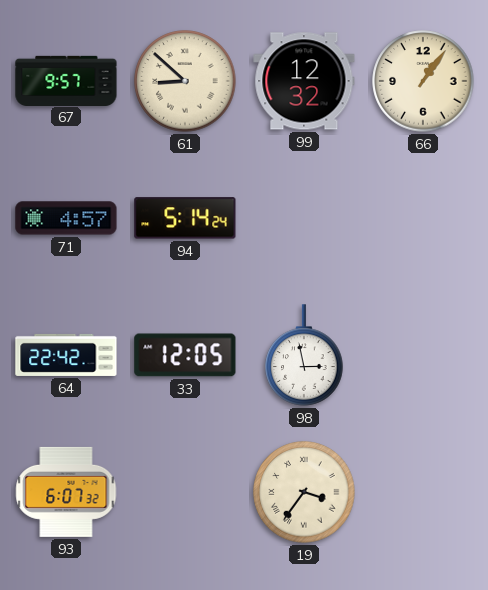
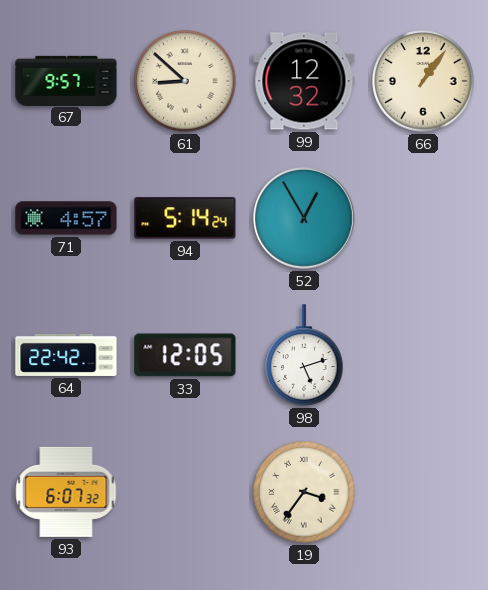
52: none -> 12:55
98: 2:58 -> 5:12
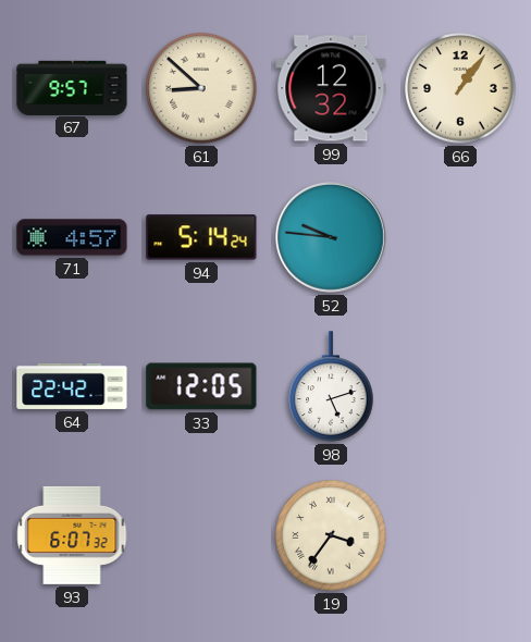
52: 12:55 -> 9:46
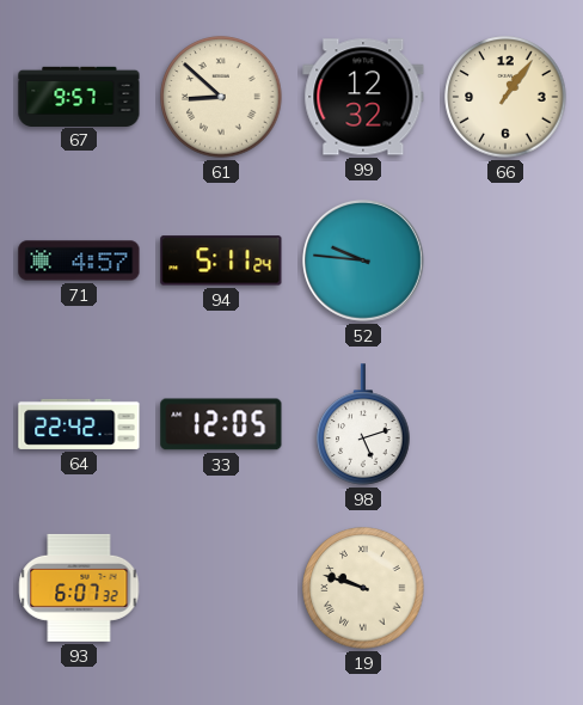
94: 5:14 -> 5:11
19: 3:36 -> 9:48
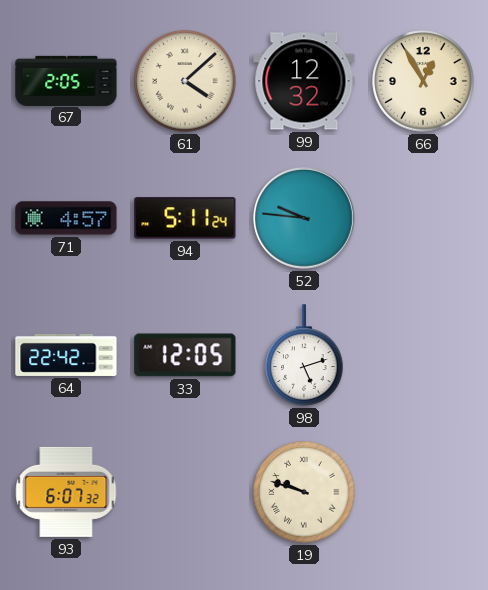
67: 9:57 -> 2:05
61: 8:52 -> 4:08
66: 1:06 -> 12:55
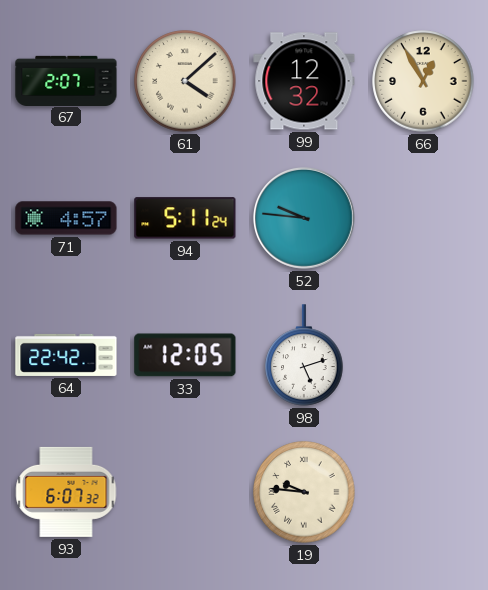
67: 2:05 -> 2:07
19: 9:48 -> 9:46
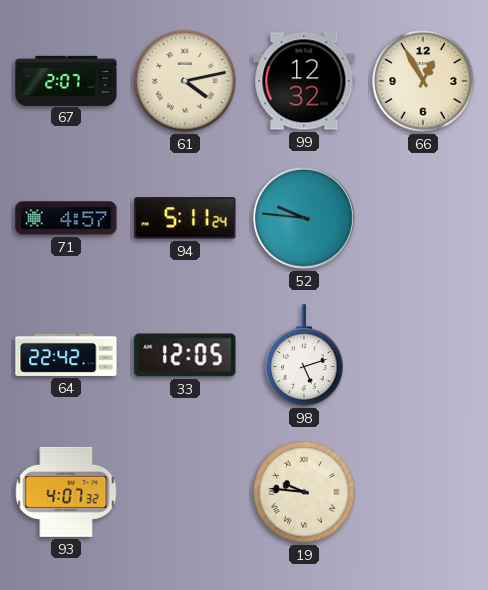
61: 4:08 -> 4:13
93: 6:07 -> 4:07
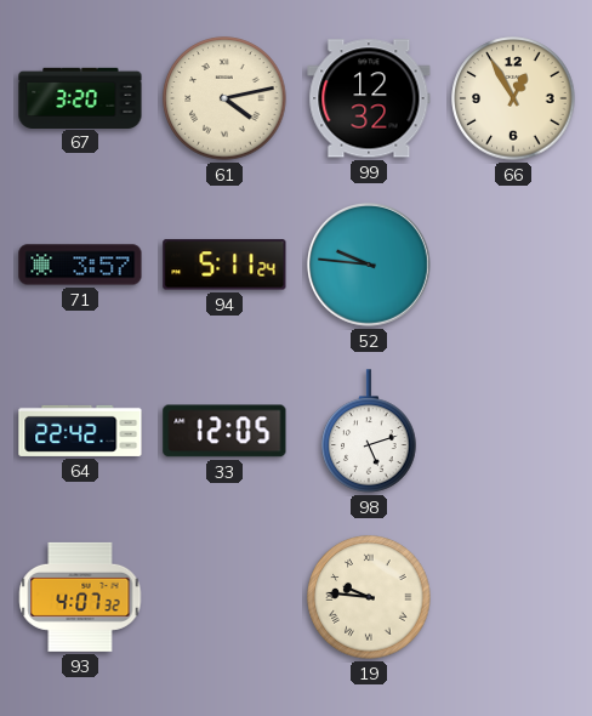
67: 2:07 -> 3:20
71: 4:57 -> 3:57
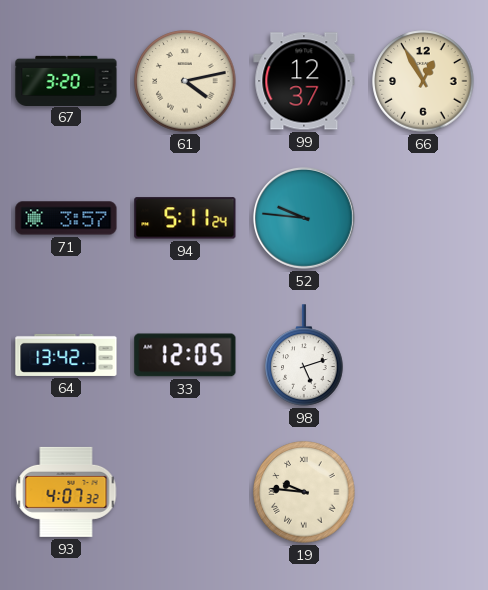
99: 12:32 -> 12:37
64: 22:42 -> 13:42
